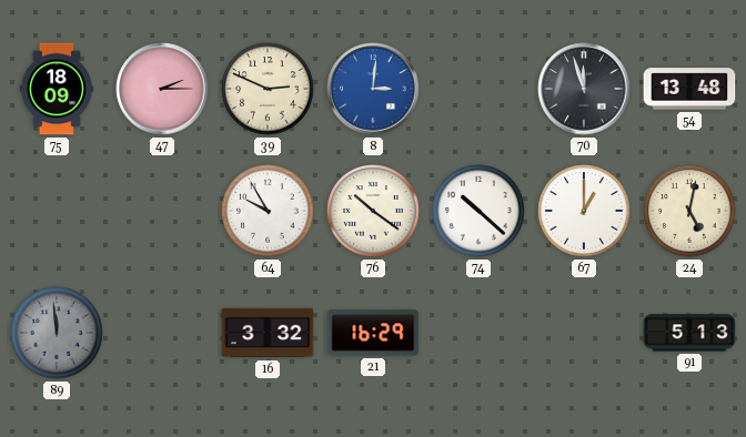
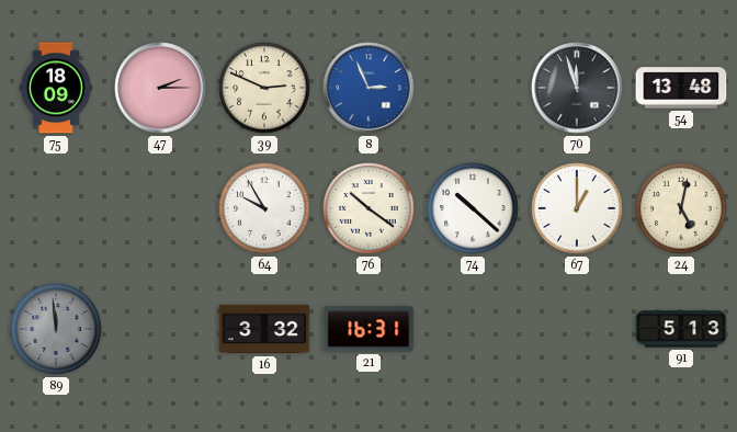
8: 3:01 -> 2:56
21: 16:29 -> 16:31
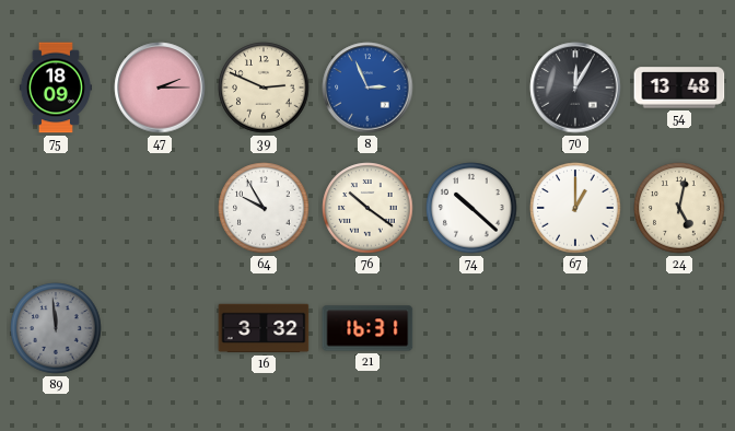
70: 11:57 -> 12:05
91: 5:13 -> none
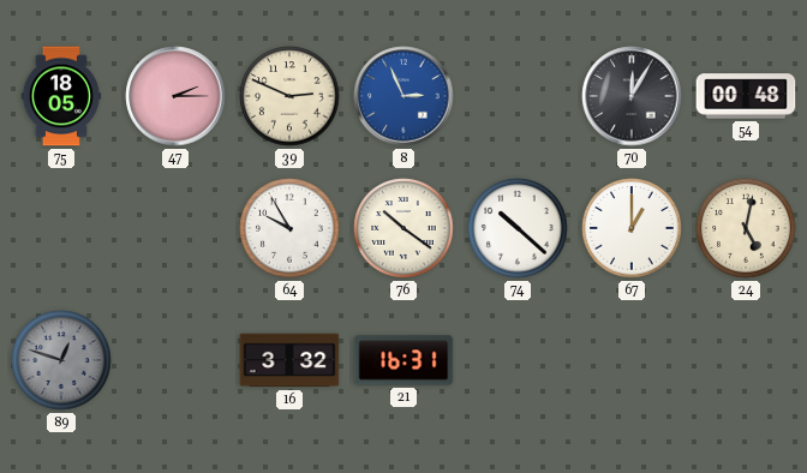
75: 18:09 -> 18:05
54: 13:48 -> 00:48
89: 11:59 -> 12:48
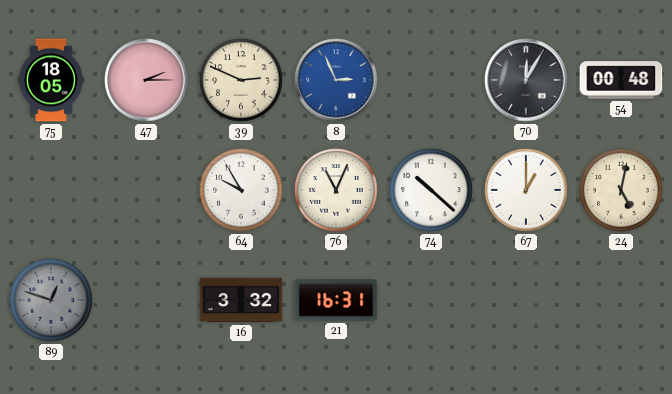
76: 10:21 -> 11:04
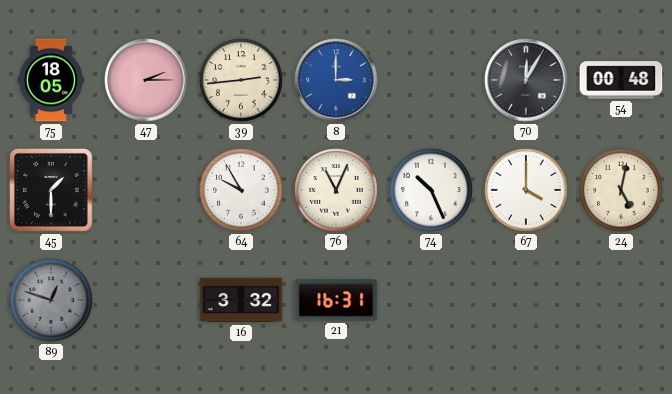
39: 2:49 -> 2:44
8: 2:56 -> 3:00
45: none -> 1:30
74: 10:22 -> 10:26
67: 1:00 -> 4:00
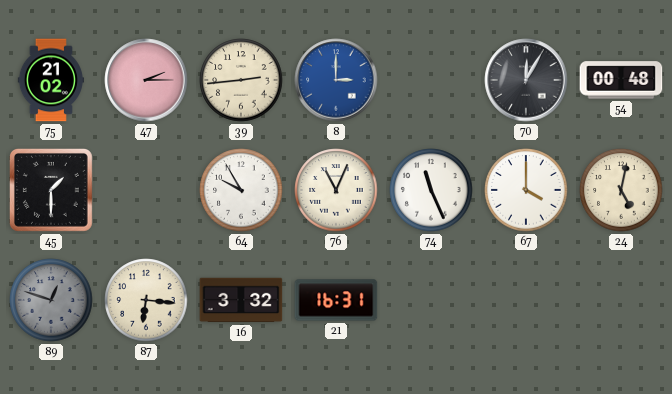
75: 18:05 -> 21:02
74: 10:26 -> 11:26
87: none -> 6:16
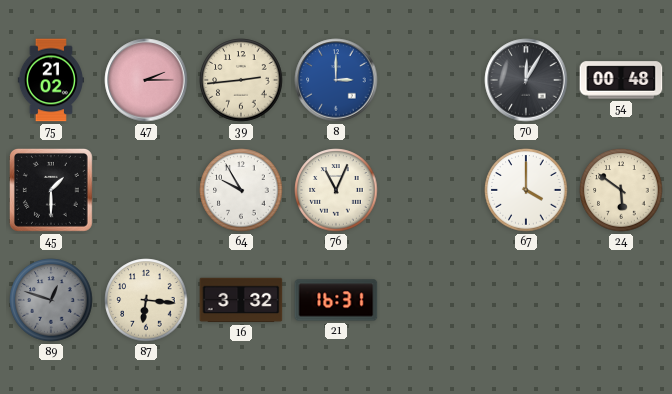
74: 11:26 -> none
24: 5:02 -> 5:51
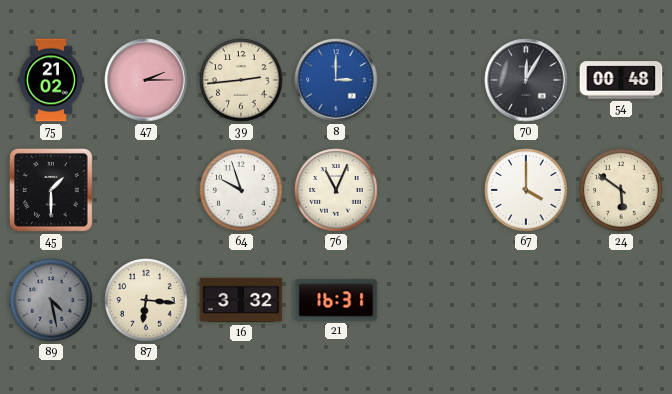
64: 9:55 -> 9:57
89: 12:48 -> 4:28
